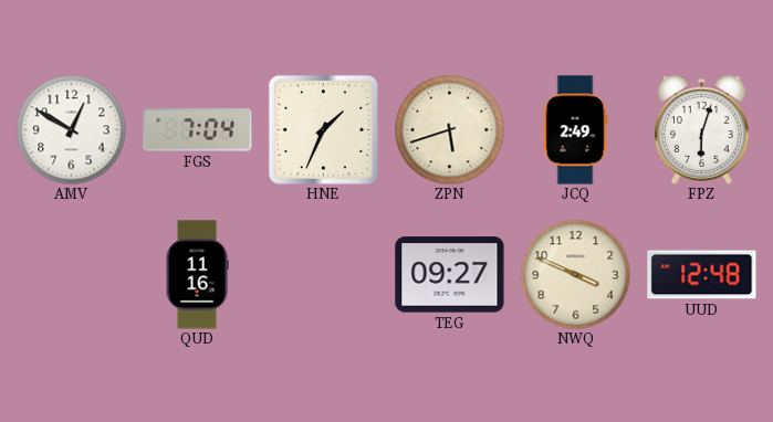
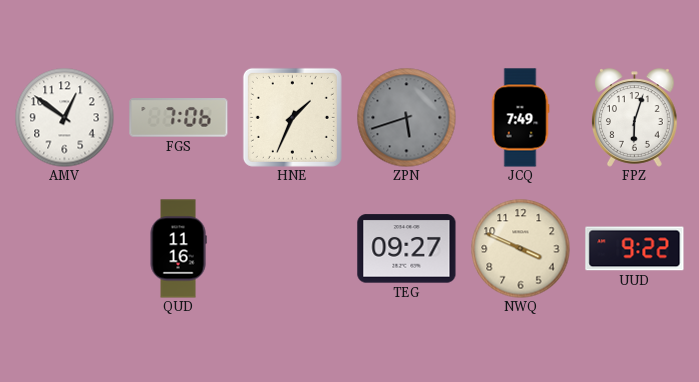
AMV: 12:50 -> 12:51
FGS: 7:04 -> 7:06
ZPN dial: cream -> grey
JCQ: 2:49 -> 7:49
UUD: 12:48 -> 9:22
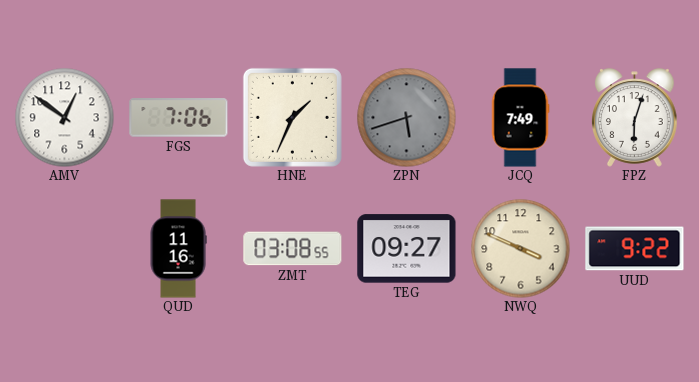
ZMT: none -> 03:08
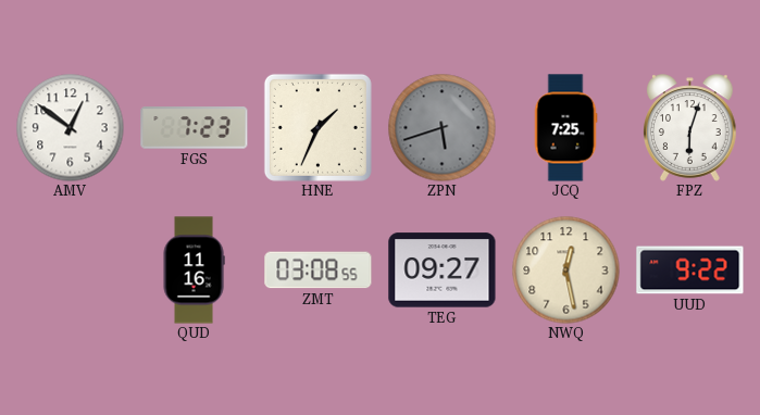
FGS: 7:06 -> 7:23
JCQ: 7:49 -> 7:25
NWQ: 3:49 -> 12:28
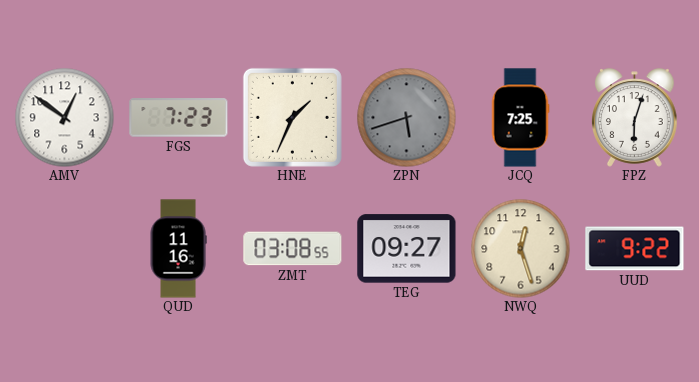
NWQ: 12:28 -> 12:27
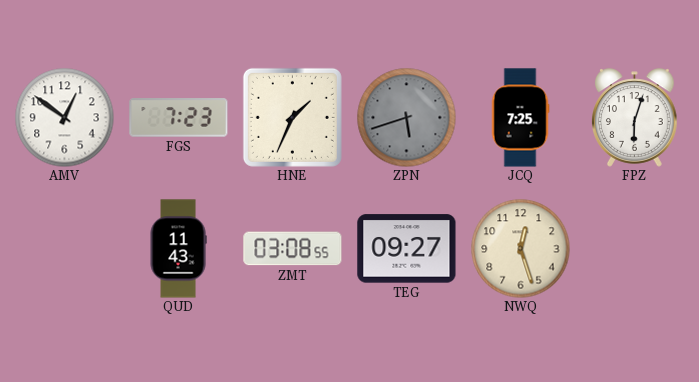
QUD: 11:16 -> 11:43
UUD: 9:22 -> none
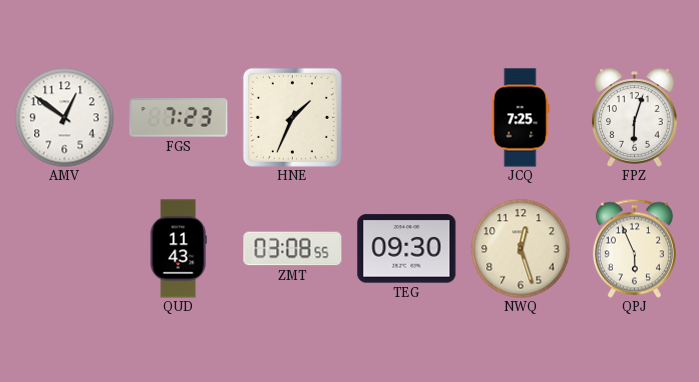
ZPN: 5:42 -> none
TEG: 09:27 -> 09:30
QPJ: none -> 5:56
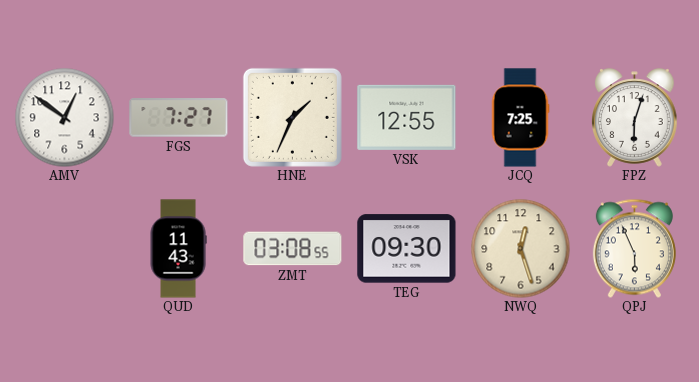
FGS: 7:23 -> 7:27
VSK: none -> 12:55
